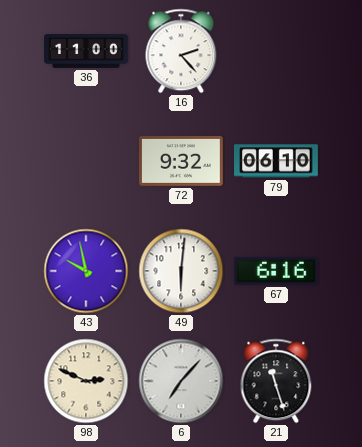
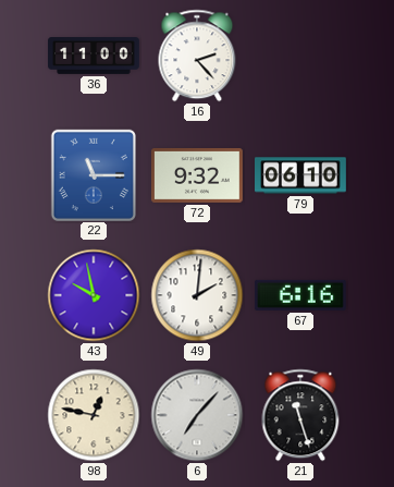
22: none -> 11:15
49: 6:01 -> 2:01
98: 2:49 -> 12:47
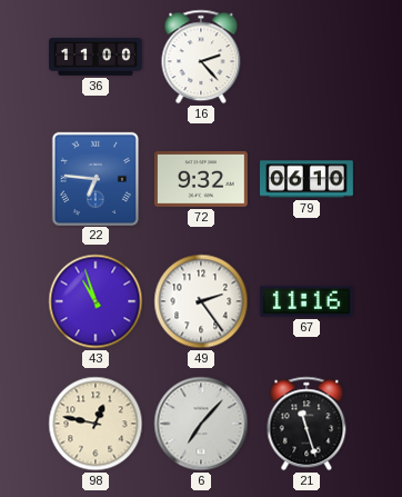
22: 11:15 -> 6:46
43: 9:58 -> 10:57
49: 2:01 -> 2:24
67: 6:16 -> 11:16
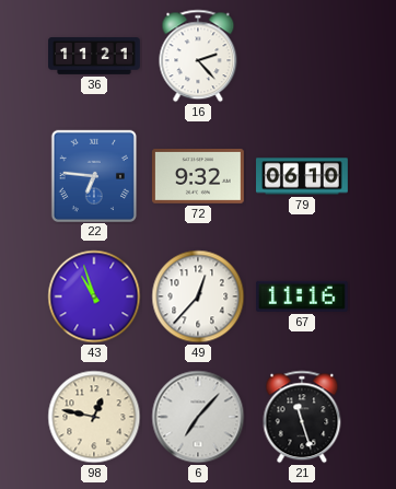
36: 11:00 -> 11:21
49: 2:24 -> 12:37
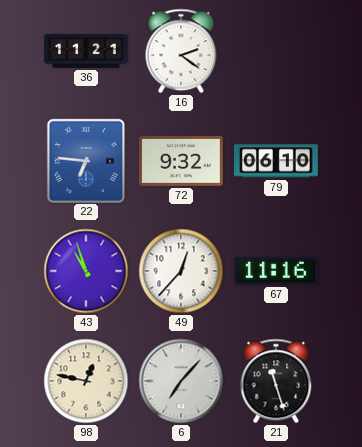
16: 2:23 -> 2:21
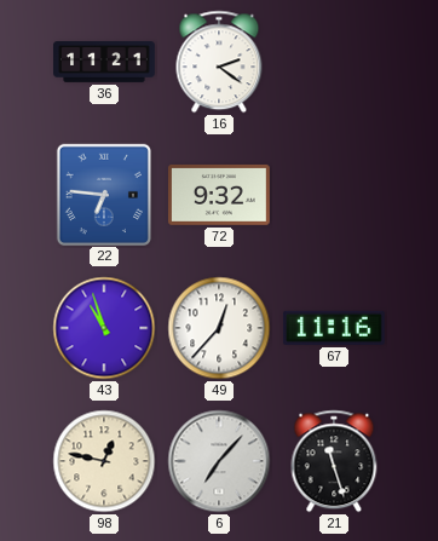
79: 06:10 -> none
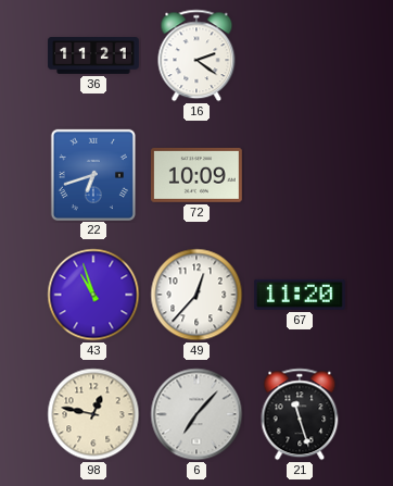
22: 6:46 -> 6:42
72: 9:32 -> 10:09
67: 11:16 -> 11:20
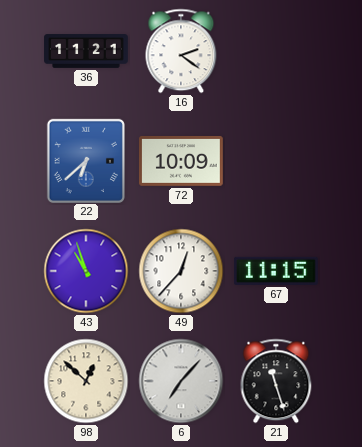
22: 6:42 -> 6:38
67: 11:20 -> 11:15
98: 12:47 -> 12:52
